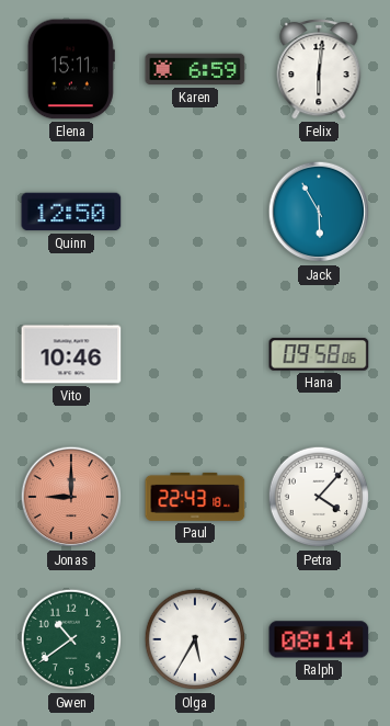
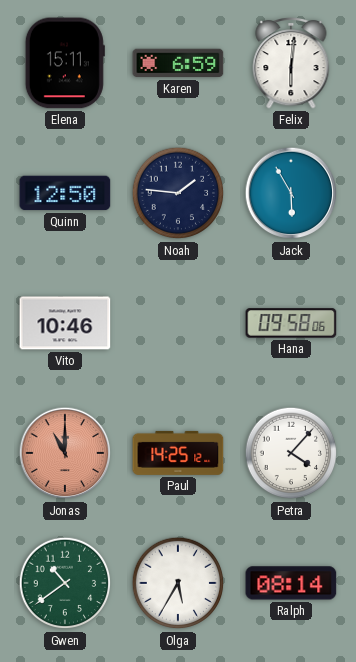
Noah: none -> 1:46
Jonas: 9:00 -> 11:00
Paul: 22:43 -> 14:25
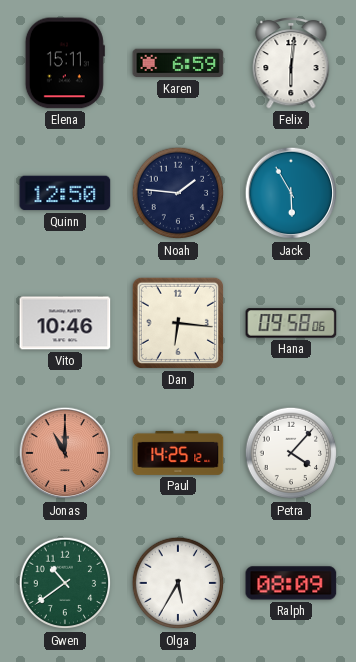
Dan: none -> 6:16
Ralph: 08:14 -> 08:09
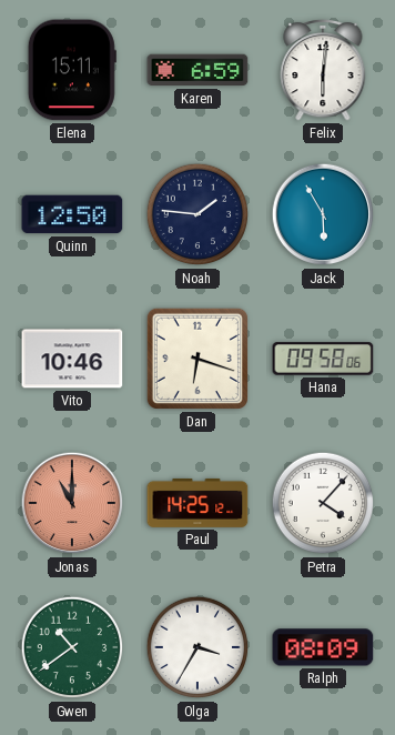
Dan: 6:16 -> 6:18
Olga: 5:35 -> 3:35
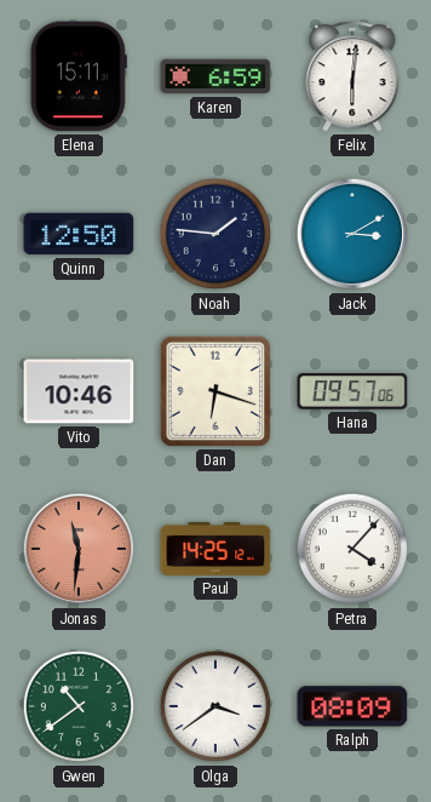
Jack: 5:55 -> 3:10
Hana: 09:58 -> 09:57
Jonas: 11:00 -> 11:31
Olga: 3:35 -> 3:39
